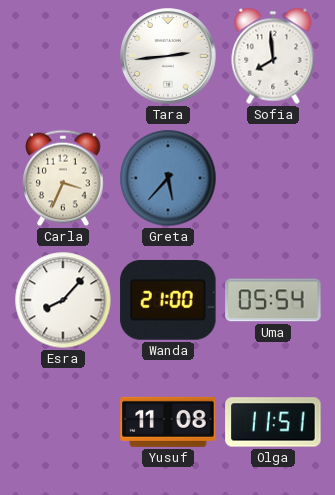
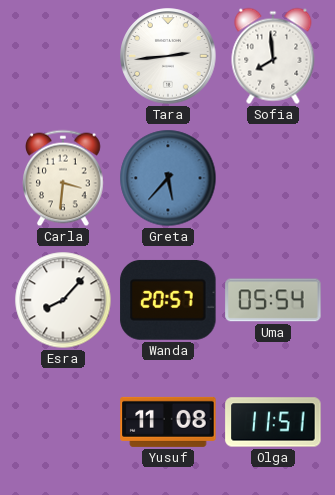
Carla: 3:34 -> 3:31
Wanda: 21:00 -> 20:57
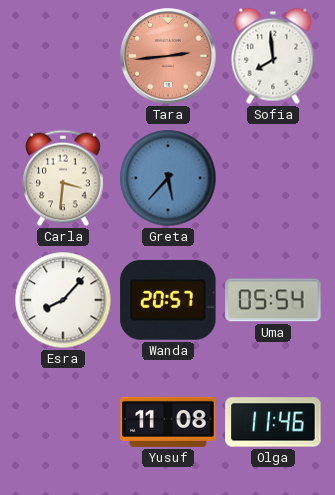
Tara dial: white -> salmon
Olga: 11:51 -> 11:46
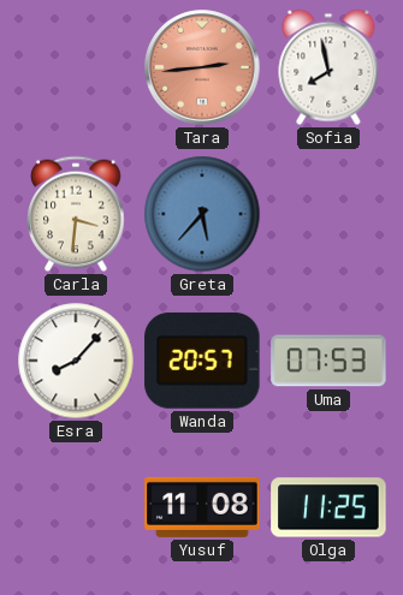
Sofia: 7:59 -> 7:58
Uma: 05:54 -> 07:53
Olga: 11:46 -> 11:25
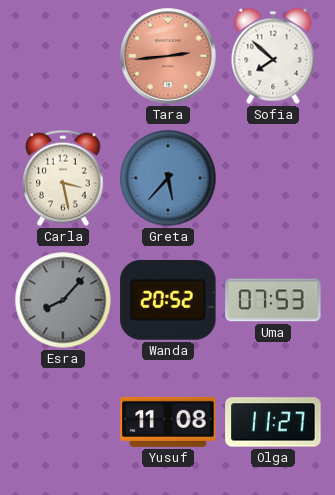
Sofia: 7:58 -> 7:52
Carla: 3:31 -> 3:28
Esra dial: white -> grey
Wanda: 20:57 -> 20:52
Olga: 11:25 -> 11:27
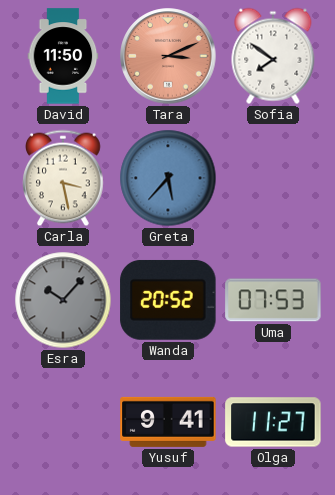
David: none -> 11:50
Tara: 2:44 -> 3:11
Sofia: 7:52 -> 7:51
Esra: 8:07 -> 10:07
Yusuf: 11:08 -> 9:41
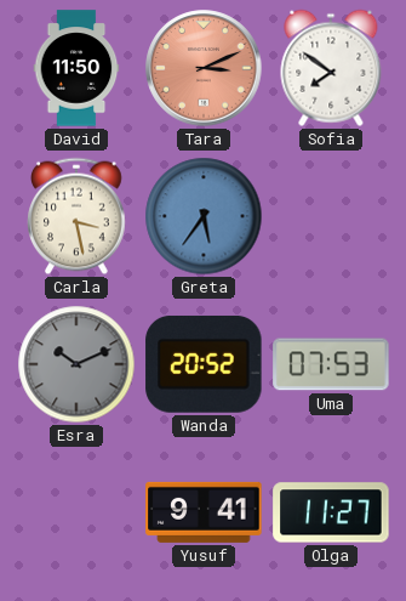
Greta: 5:37 -> 5:36
Esra: 10:07 -> 10:11
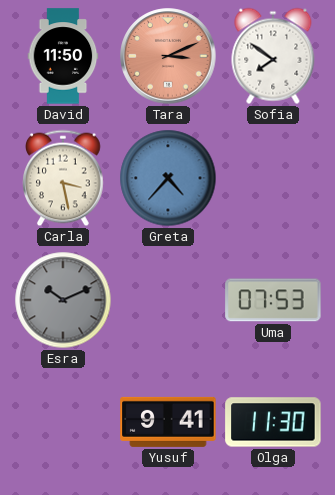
Greta: 5:36 -> 4:37
Wanda: 20:52 -> none
Olga: 11:27 -> 11:30
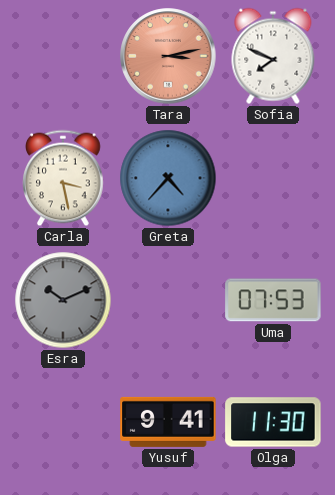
David: 11:50 -> none
Tara: 3:11 -> 3:13
Sofia: 7:51 -> 7:49
